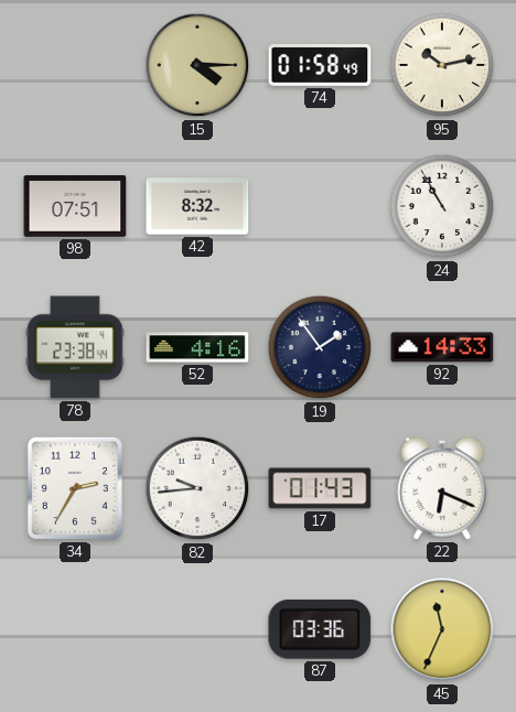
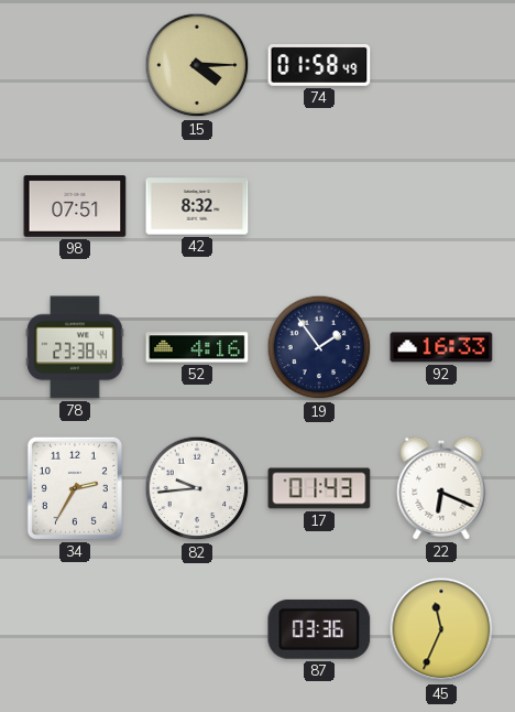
95: 10:13 -> none
24: 10:55 -> none
92: 14:33 -> 16:33
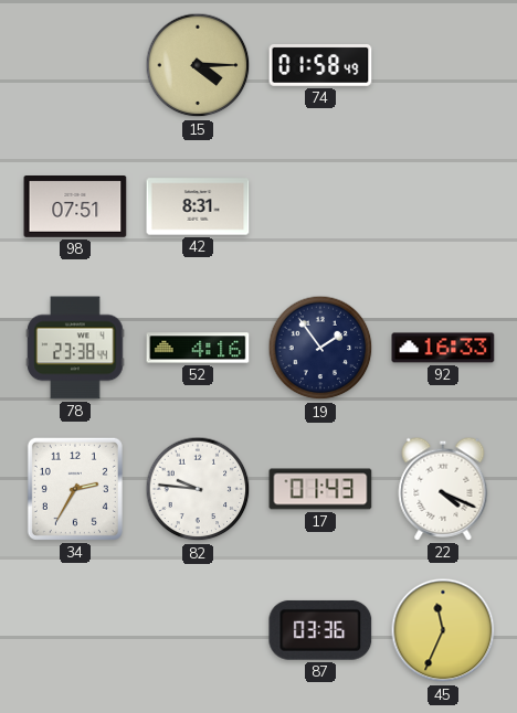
42: 8:32 -> 8:31
82: 9:44 -> 9:46
22: 6:19 -> 4:19
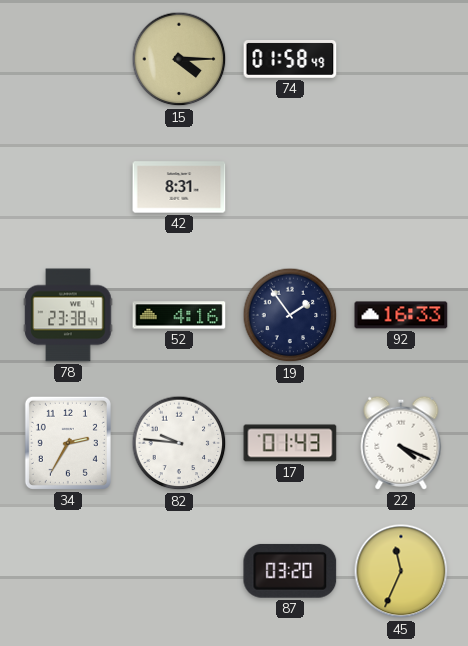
98: 07:51 -> none
87: 03:36 -> 03:20
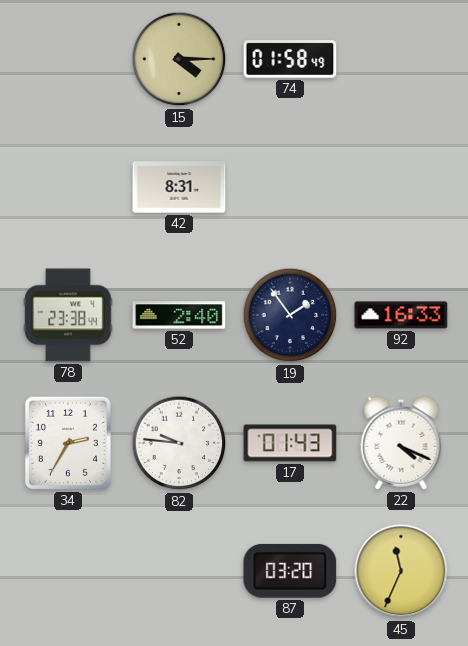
52: 4:16 -> 2:40
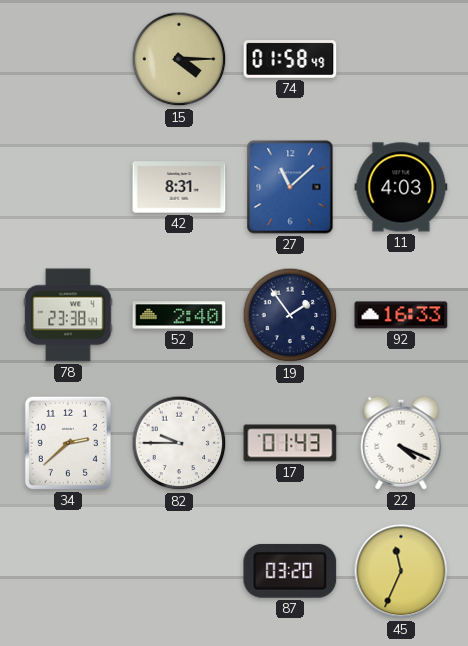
27: none -> 11:08
11: none -> 4:03
34: 2:35 -> 2:38
82: 9:46 -> 9:45
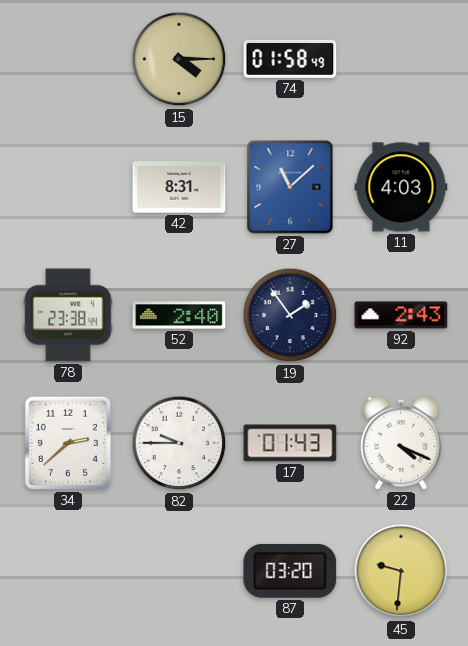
92: 16:33 -> 2:43
45: 11:34 -> 9:31
